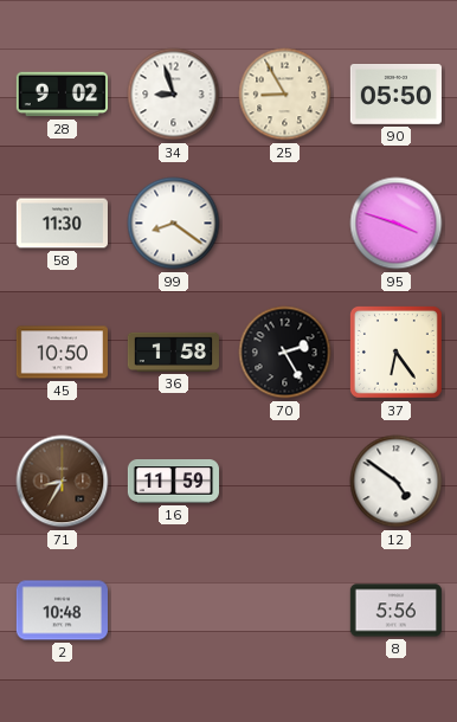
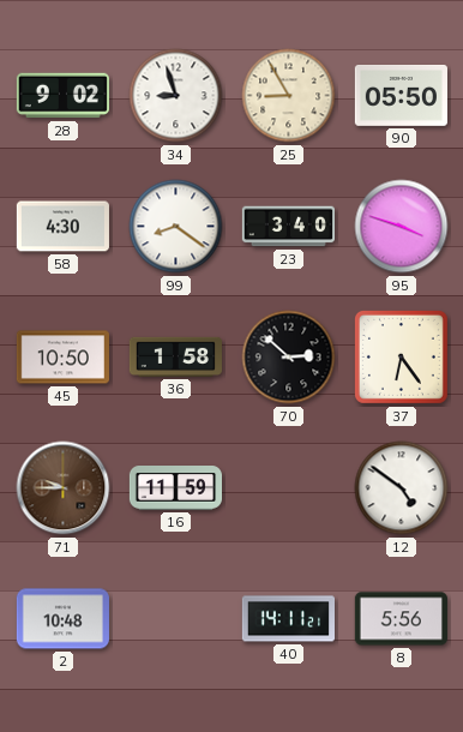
58: 11:30 -> 4:30
23: none -> 3:40
70: 2:25 -> 2:52
71: 8:35 -> 9:45
40: none -> 14:11
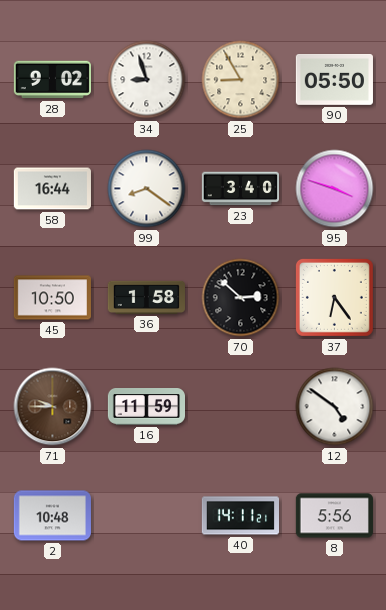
58: 4:30 -> 16:44
